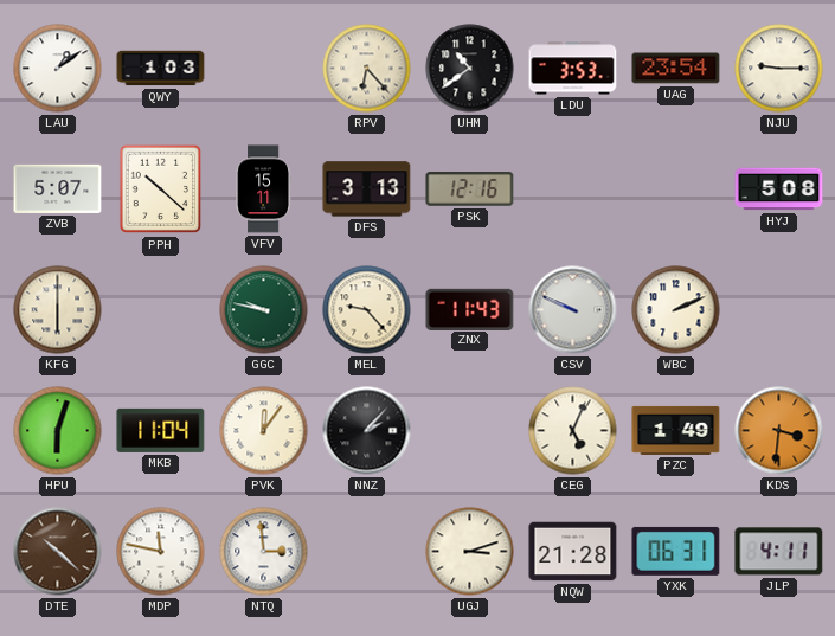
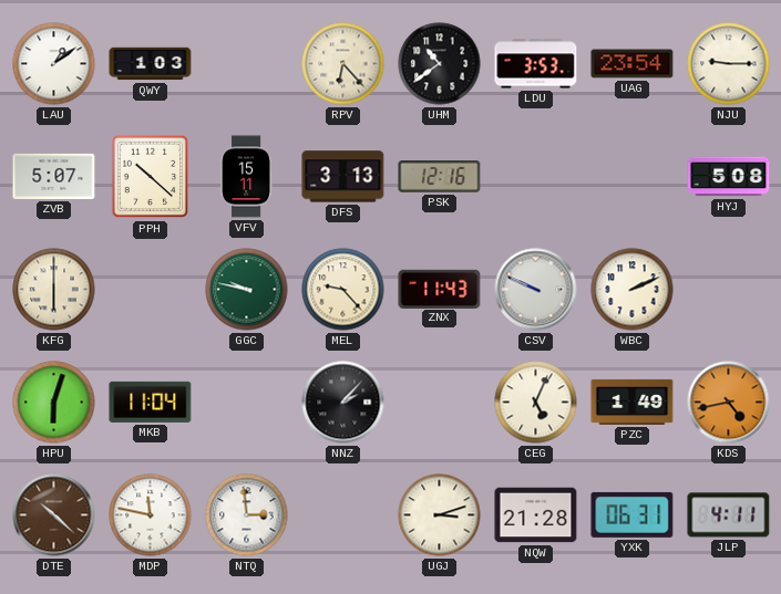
PVK: 12:06 -> none
KDS: 3:31 -> 4:43
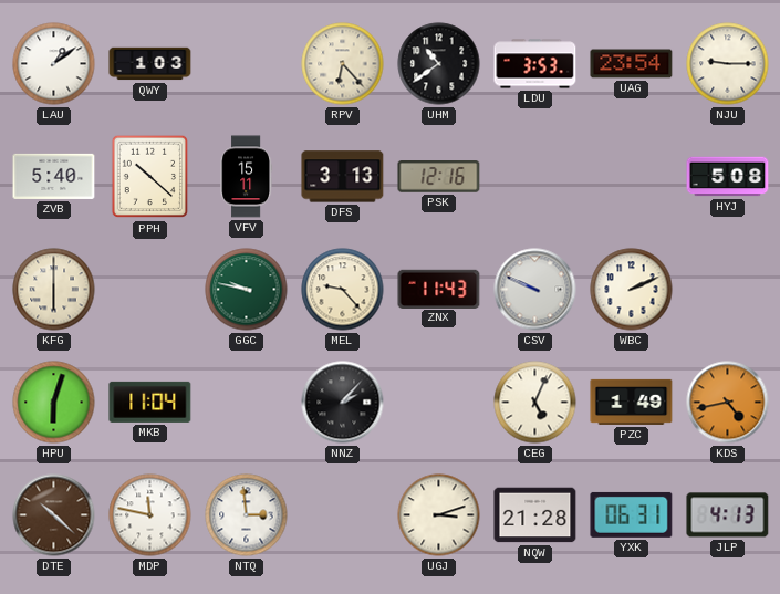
ZVB: 5:07 -> 5:40
JLP: 4:11 -> 4:13
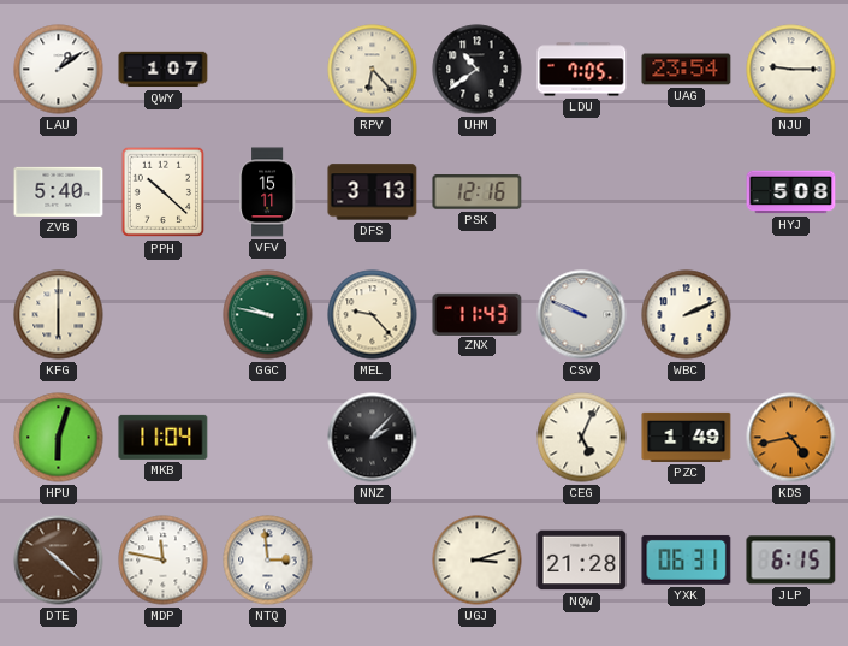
QWY: 1:03 -> 1:07
LDU: 3:53 -> 7:05
JLP: 4:13 -> 6:15
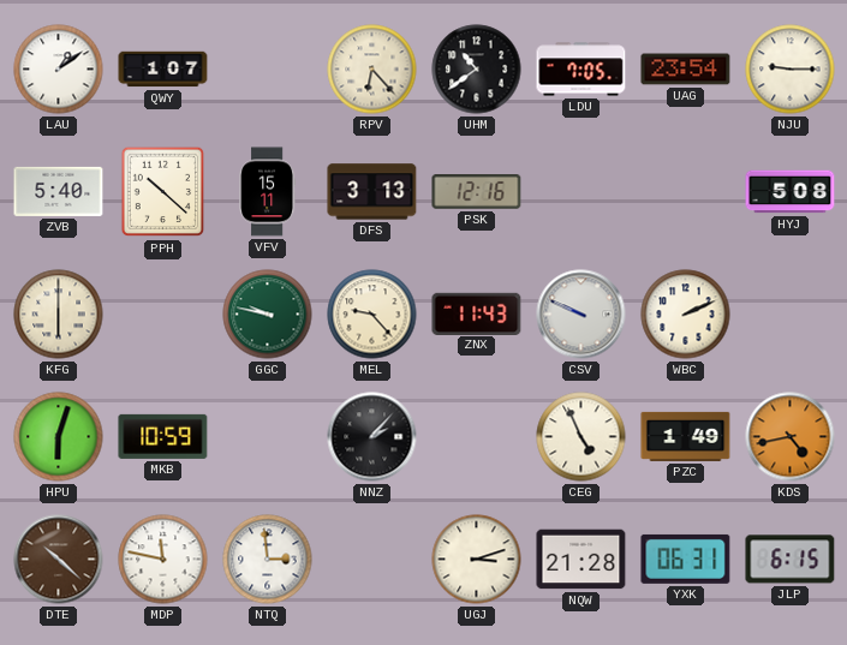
MKB: 11:04 -> 10:59
CEG: 5:04 -> 4:56
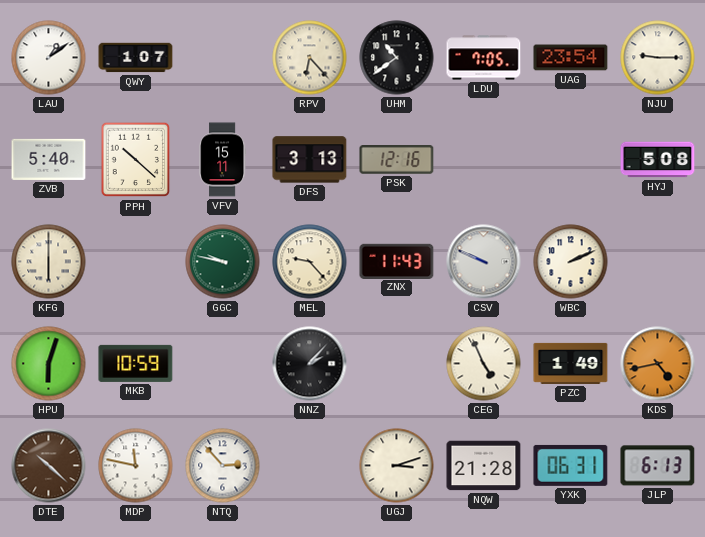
NTQ: 2:59 -> 2:53
JLP: 6:15 -> 6:13
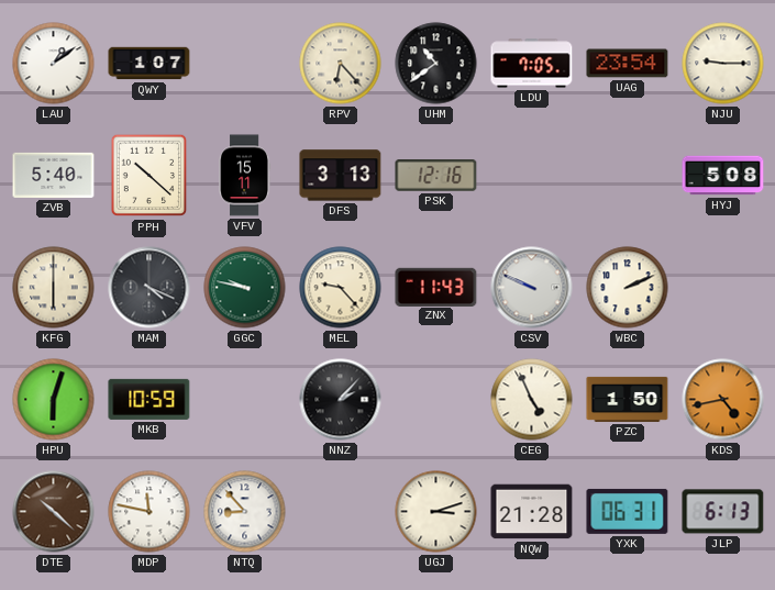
MAM: none -> 4:19
PZC: 1:49 -> 1:50
NTQ: 2:53 -> 8:53
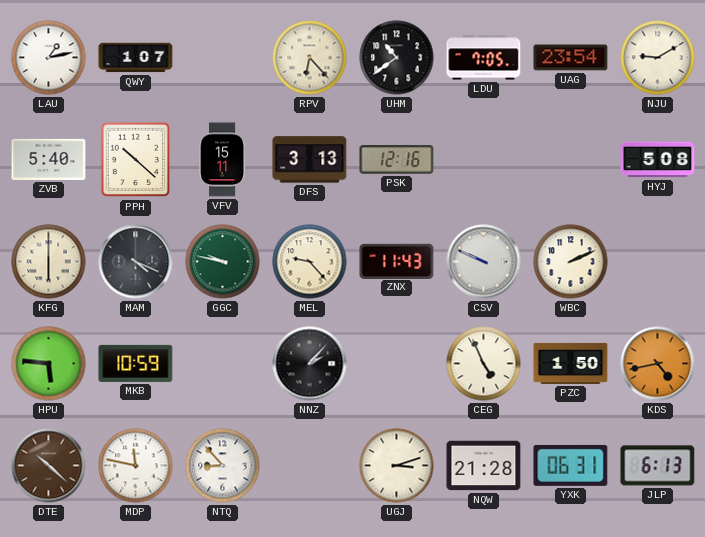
LAU: 1:09 -> 1:13
NJU: 9:15 -> 9:10
HPU: 6:03 -> 5:46
